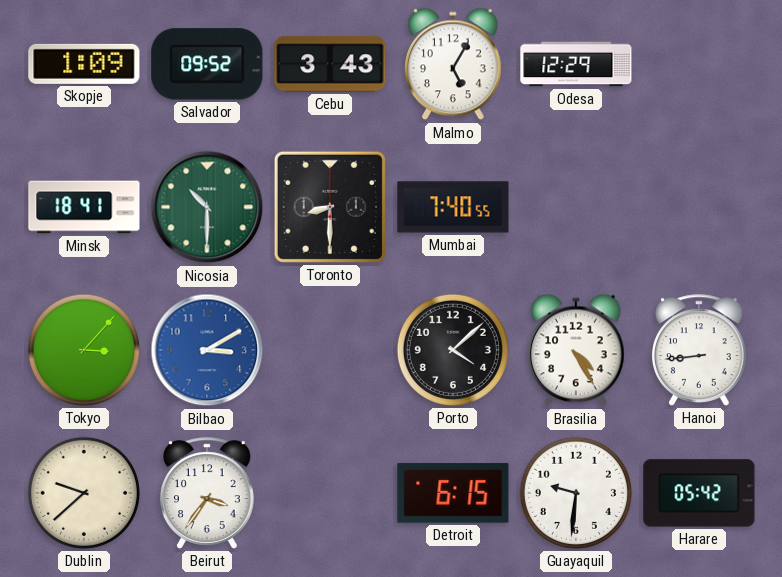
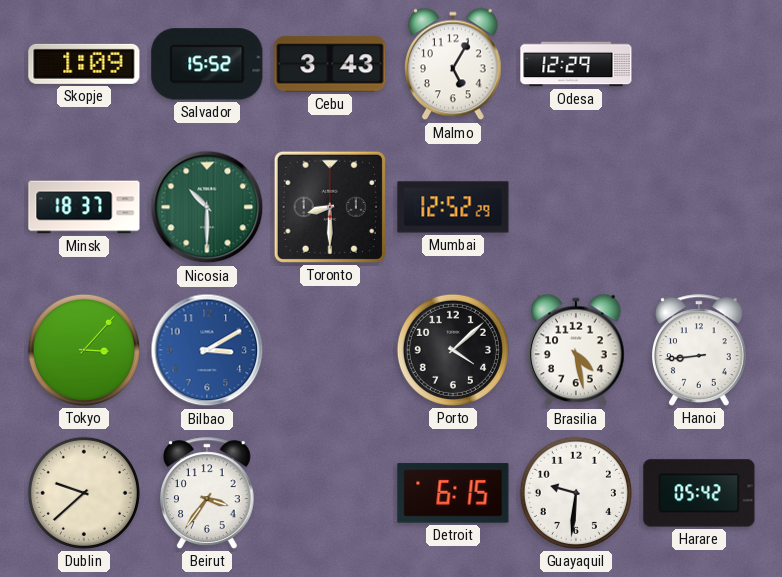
Salvador: 09:52 -> 15:52
Minsk: 18:41 -> 18:37
Mumbai: 7:40 -> 12:52
Brasilia: 4:25 -> 4:28
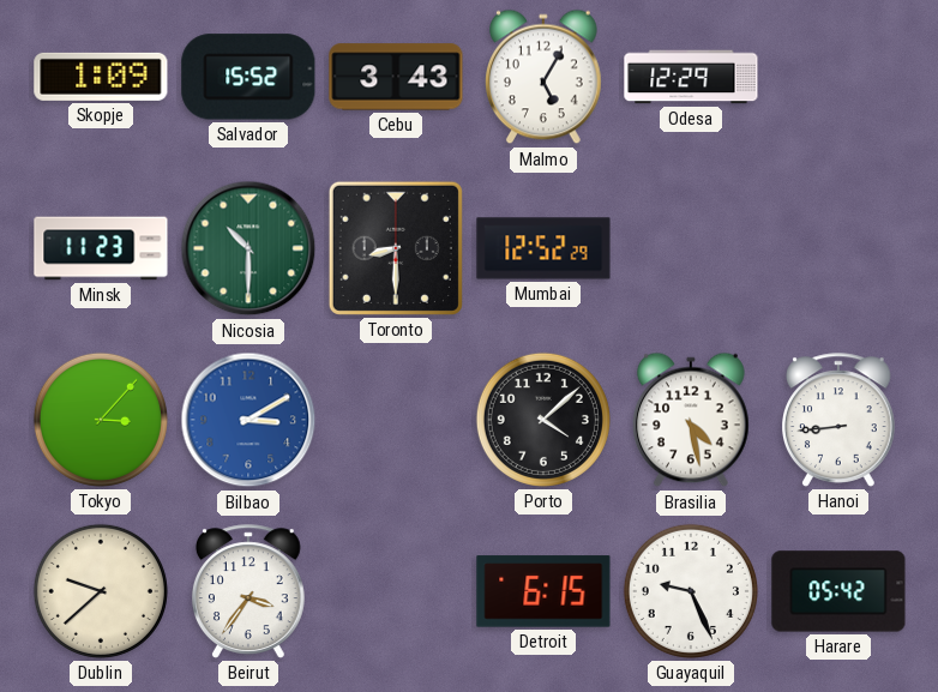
Minsk: 18:37 -> 11:23
Guayaquil: 9:31 -> 9:26
